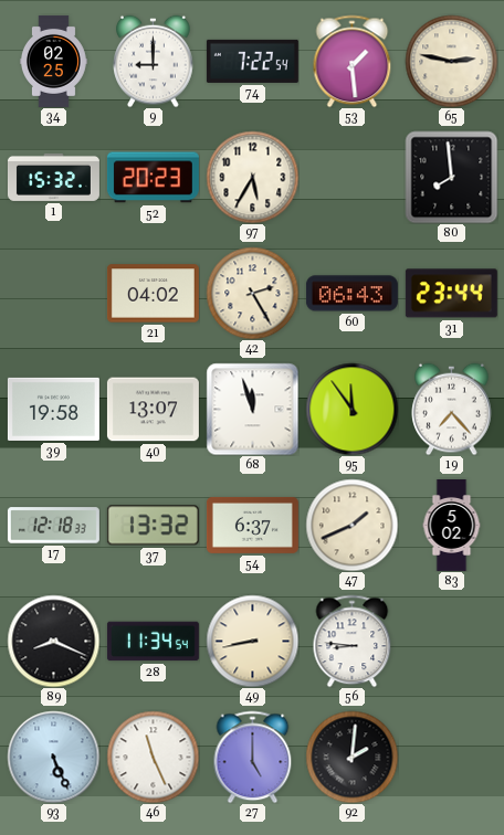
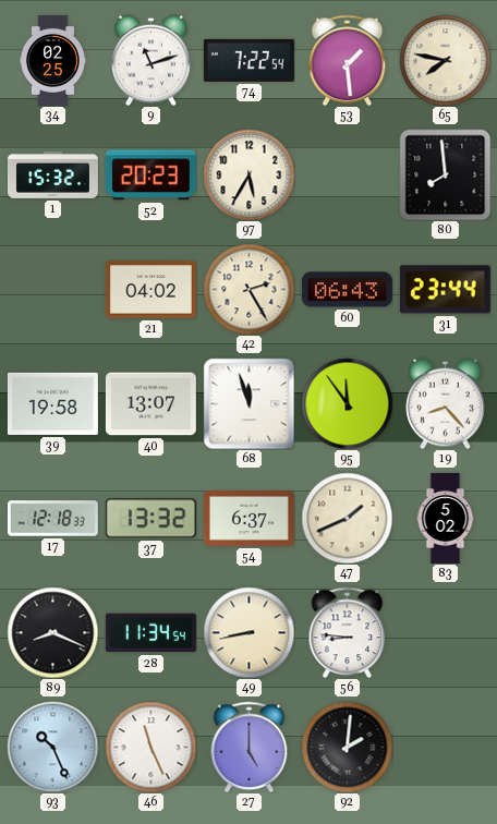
9: 9:00 -> 11:12
65: 2:47 -> 7:47
19: 7:23 -> 8:23
93: 5:26 -> 10:26
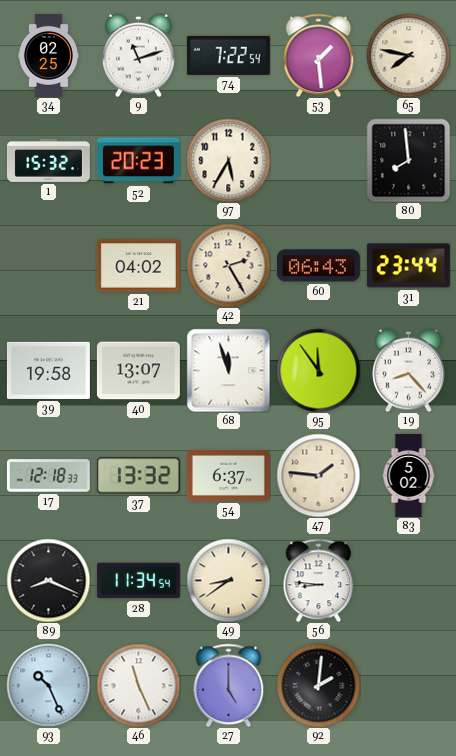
47: 1:41 -> 1:46
49: 8:43 -> 8:39
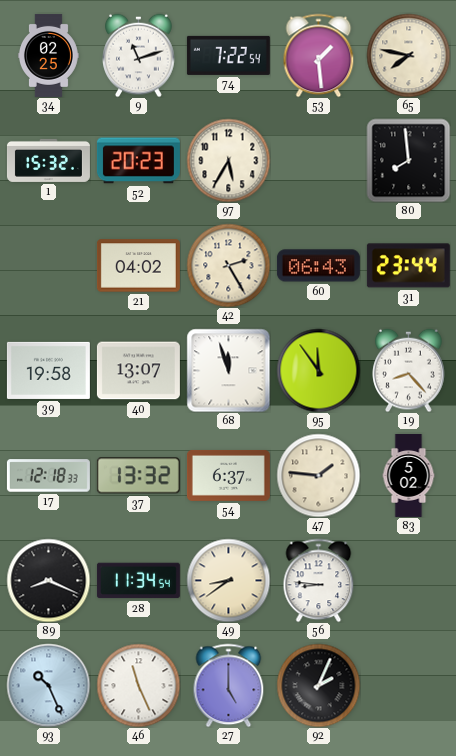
92: 2:01 -> 2:04
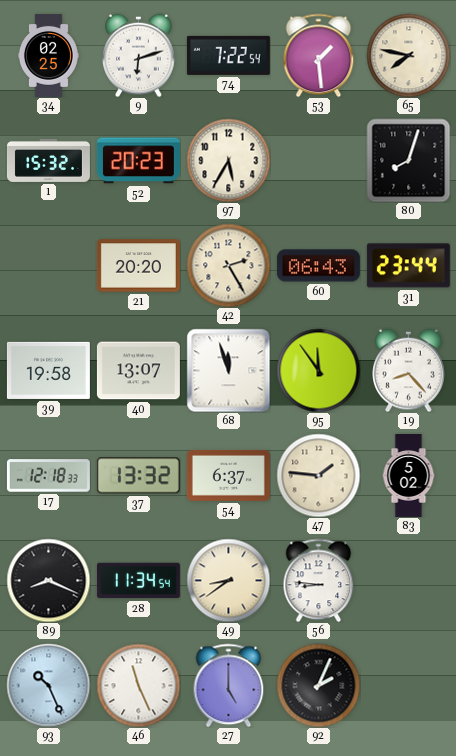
9: 11:12 -> 6:12
80: 7:59 -> 8:03
21: 04:02 -> 20:20
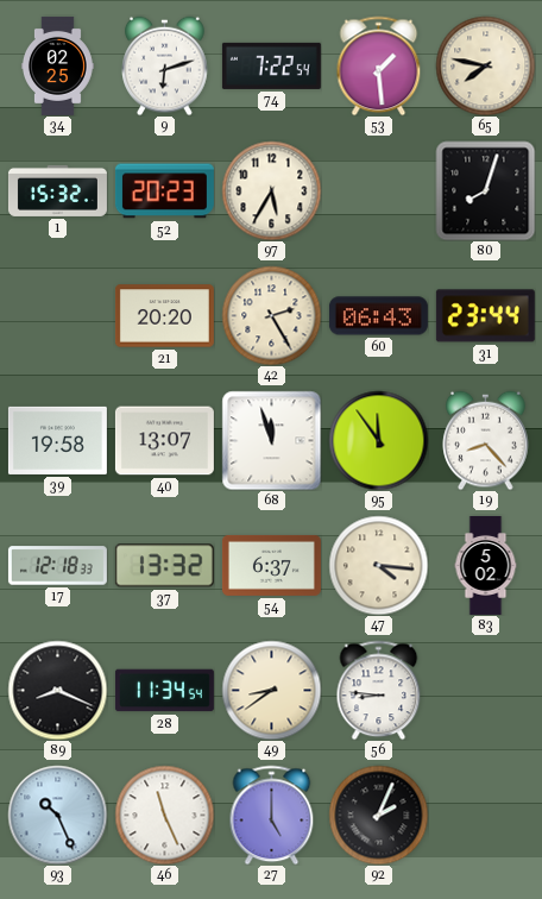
47: 1:46 -> 4:16
